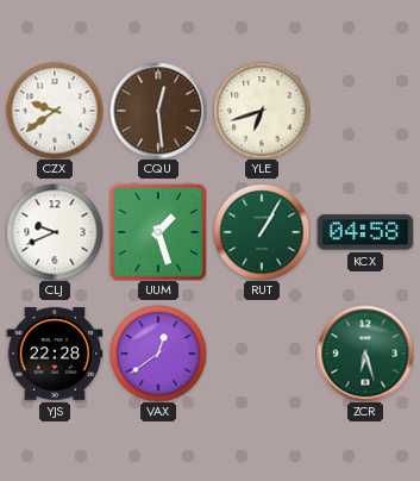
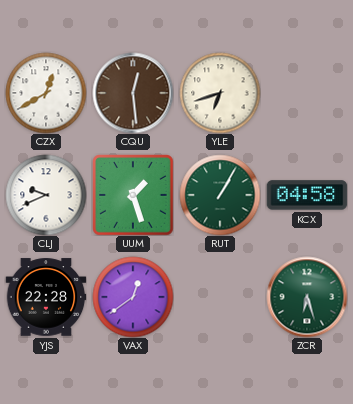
CZX: 9:39 -> 12:40
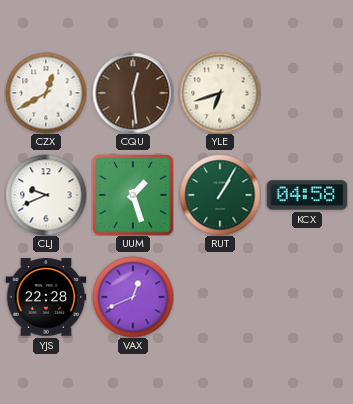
VAX: 12:39 -> 12:41
ZCR: 6:27 -> none
